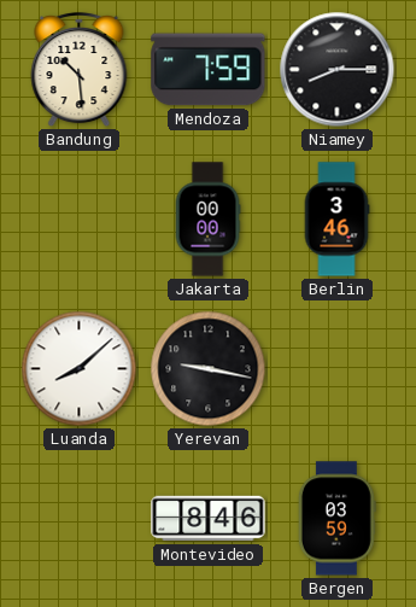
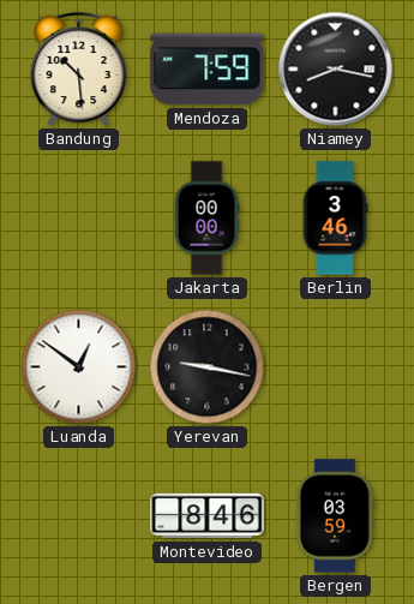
Niamey: 8:15 -> 8:17
Luanda: 8:08 -> 12:51
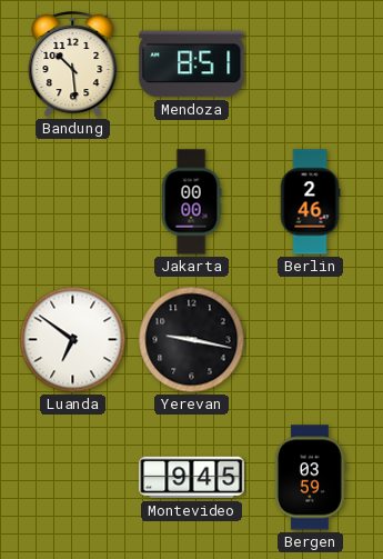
Mendoza: 7:59 -> 8:51
Niamey: 8:17 -> none
Berlin: 3:46 -> 2:46
Luanda: 12:51 -> 6:51
Montevideo: 8:46 -> 9:45
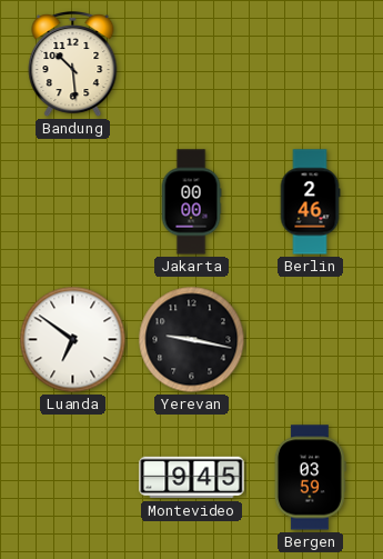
Mendoza: 8:51 -> none
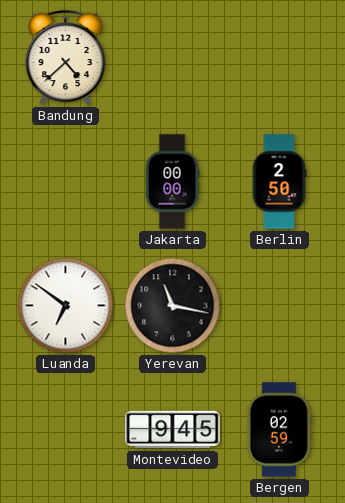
Bandung: 10:29 -> 4:38
Berlin: 2:46 -> 2:50
Yerevan: 9:17 -> 11:17
Bergen: 03:59 -> 02:59
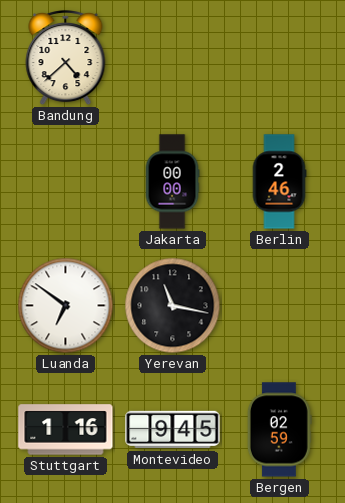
Berlin: 2:50 -> 2:46
Stuttgart: none -> 1:16
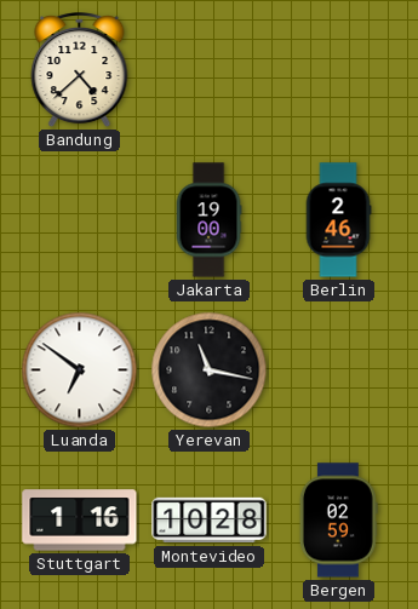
Jakarta: 00:00 -> 19:00
Montevideo: 9:45 -> 10:28
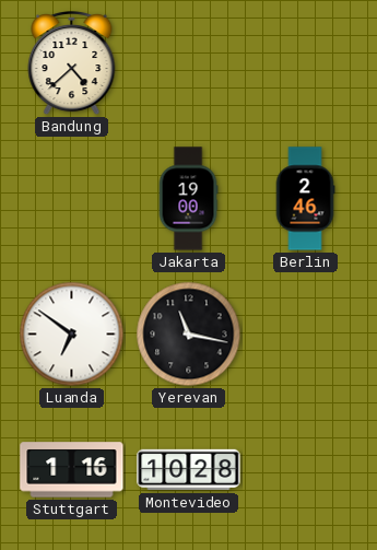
Bergen: 02:59 -> none
